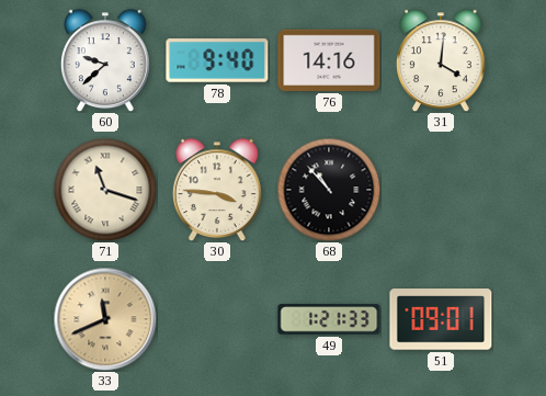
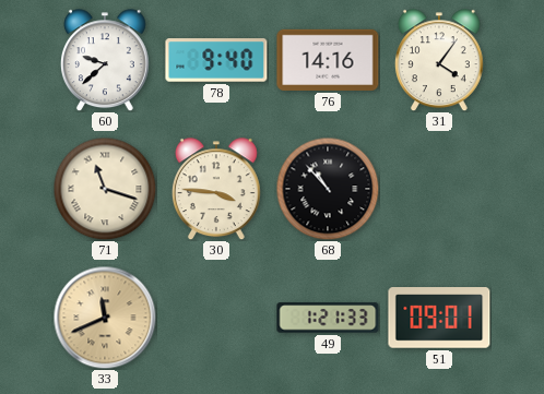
31: 4:01 -> 4:06
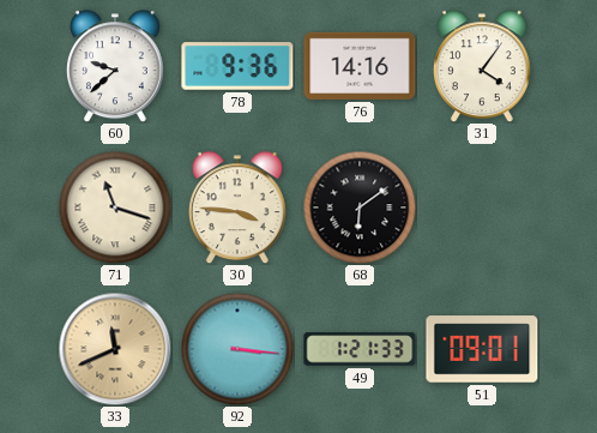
78: 9:40 -> 9:36
68: 10:53 -> 6:09
92: none -> 3:16
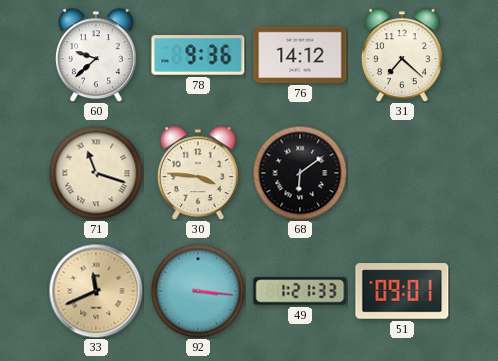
76: 14:16 -> 14:12
31: 4:06 -> 7:22
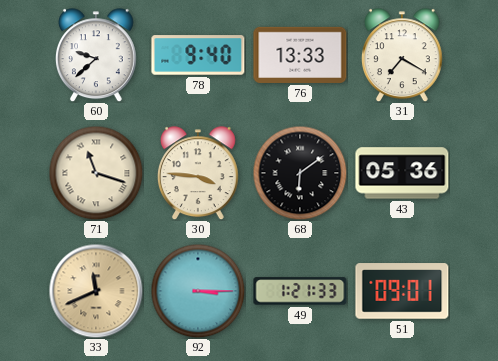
78: 9:36 -> 9:40
76: 14:12 -> 13:33
31: 7:22 -> 7:20
43: none -> 05:36
92: 3:16 -> 3:15
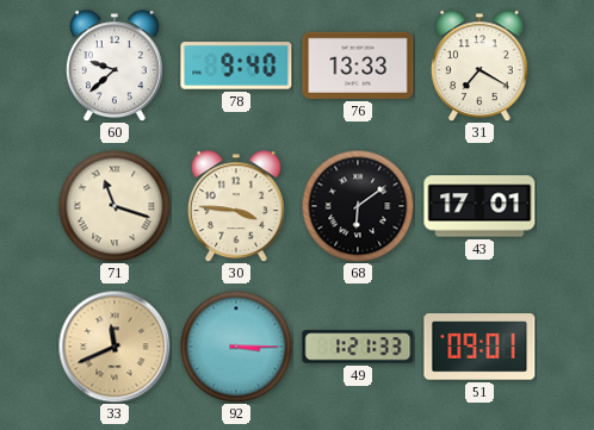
43: 05:36 -> 17:01
